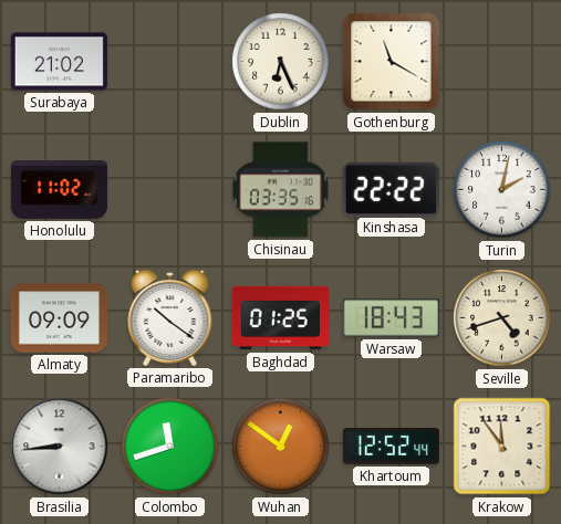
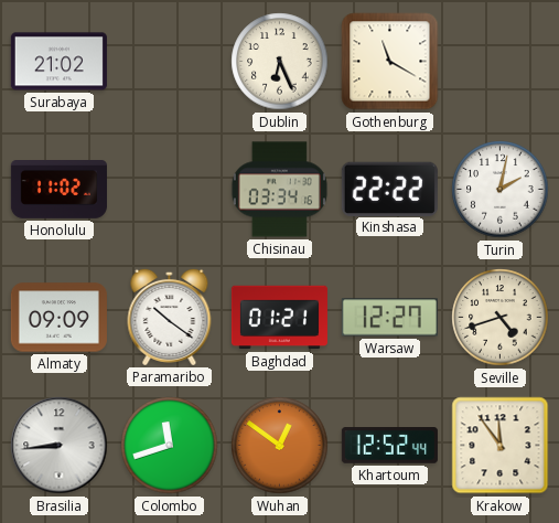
Chisinau: 03:35 -> 03:34
Baghdad: 01:25 -> 01:21
Warsaw: 18:43 -> 12:27
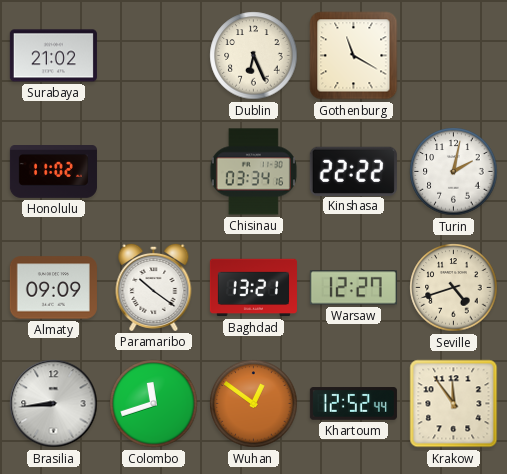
Baghdad: 01:21 -> 13:21
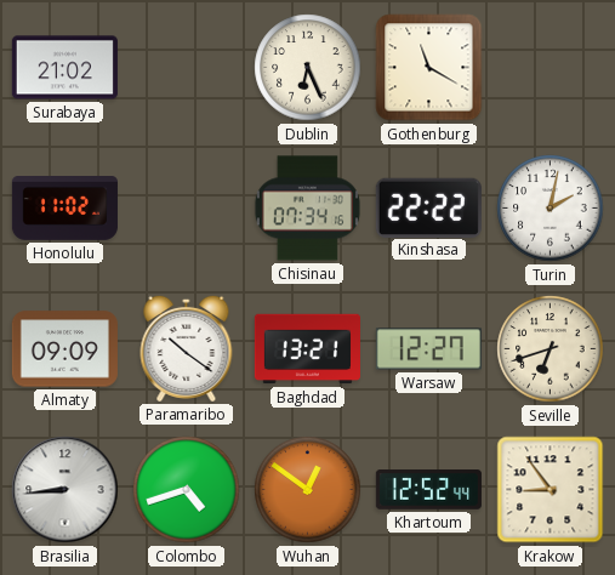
Chisinau: 03:34 -> 07:34
Seville: 4:42 -> 6:42
Colombo: 11:42 -> 4:42
Krakow: 11:54 -> 8:54
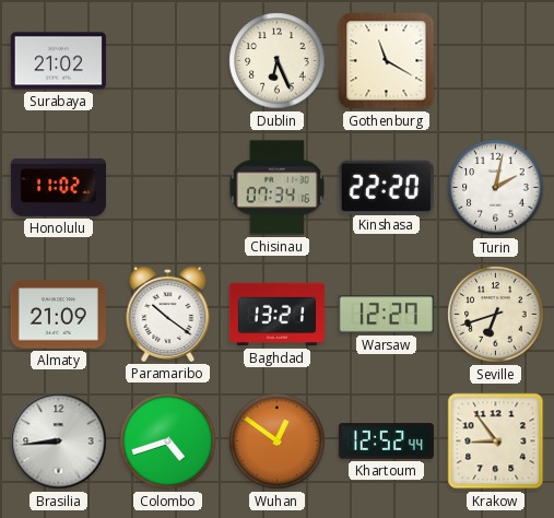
Kinshasa: 22:22 -> 22:20
Almaty: 09:09 -> 21:09
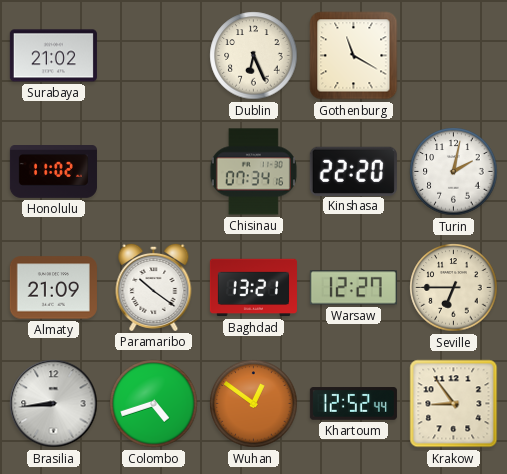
Seville: 6:42 -> 6:45
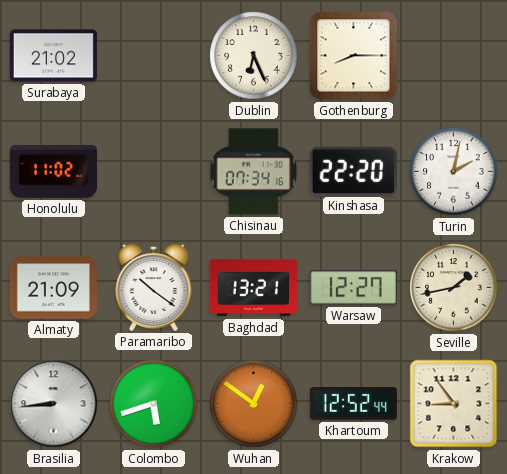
Gothenburg: 11:20 -> 8:15
Seville: 6:45 -> 1:43
Colombo: 4:42 -> 5:42
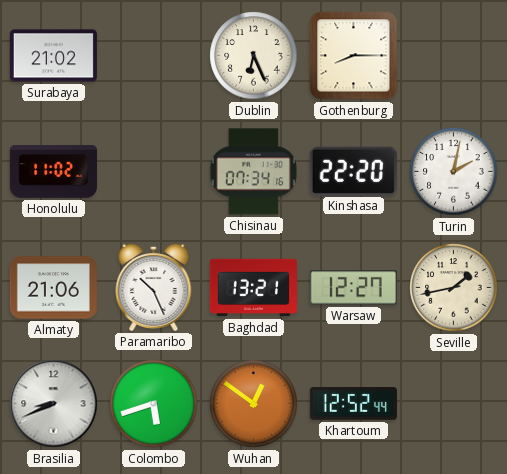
Almaty: 21:09 -> 21:06
Paramaribo: 10:21 -> 10:26
Brasilia: 8:44 -> 8:41
Krakow: 8:54 -> none
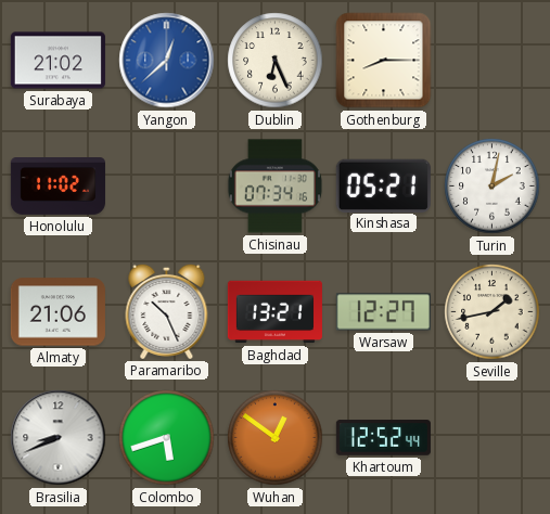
Yangon: none -> 12:38
Kinshasa: 22:20 -> 05:21
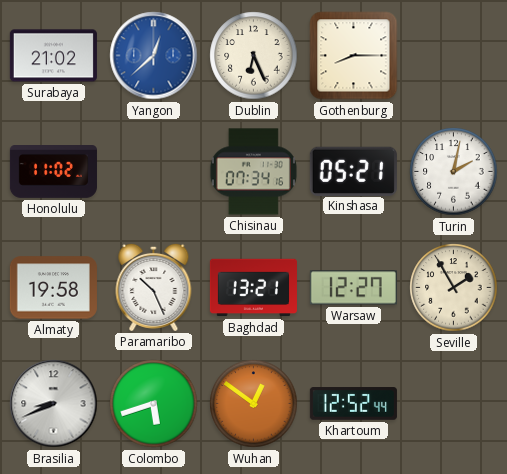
Almaty: 21:06 -> 19:58
Seville: 1:43 -> 1:55
